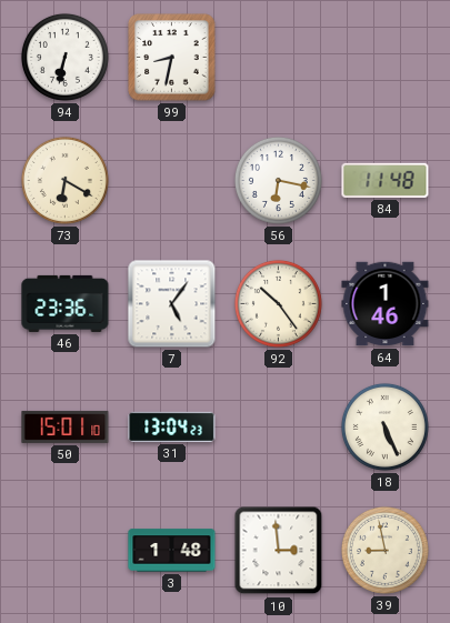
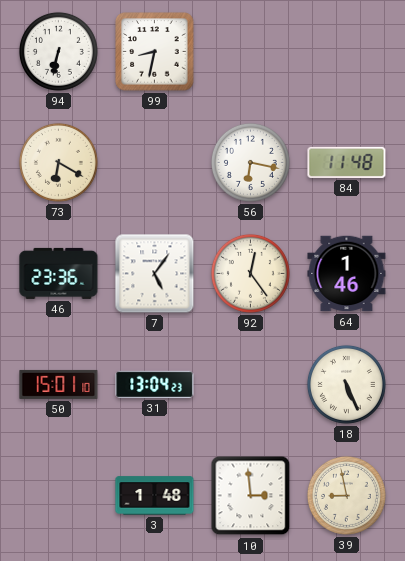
92: 10:24 -> 12:24
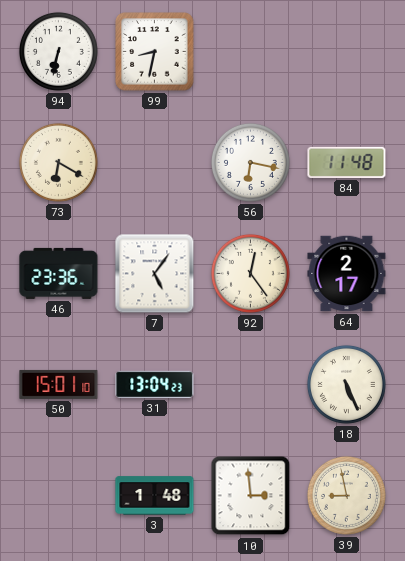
64: 1:46 -> 2:17
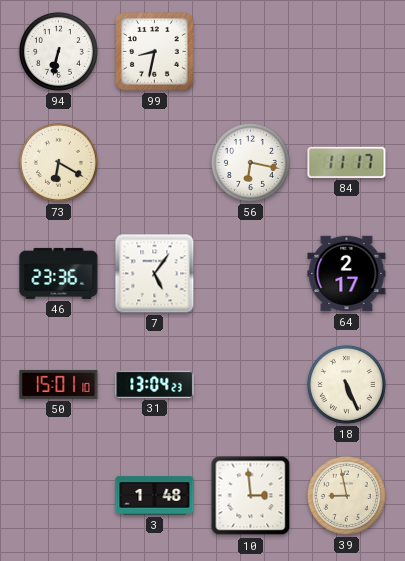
84: 11:48 -> 11:17
92: 12:24 -> none
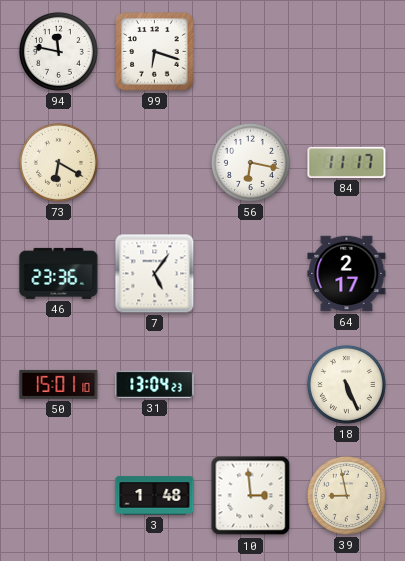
94: 6:32 -> 11:47
99: 8:32 -> 6:18
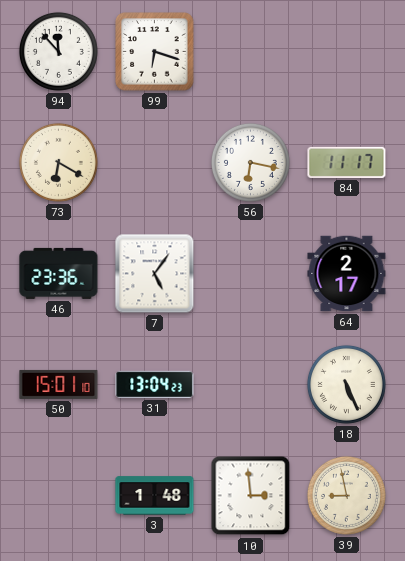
94: 11:47 -> 11:53
